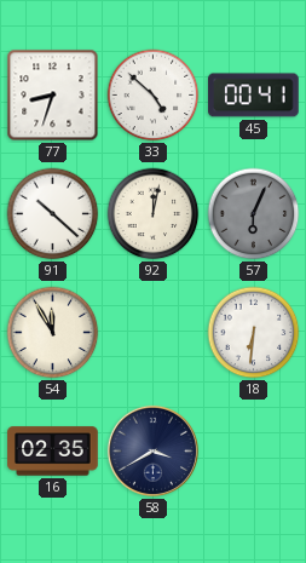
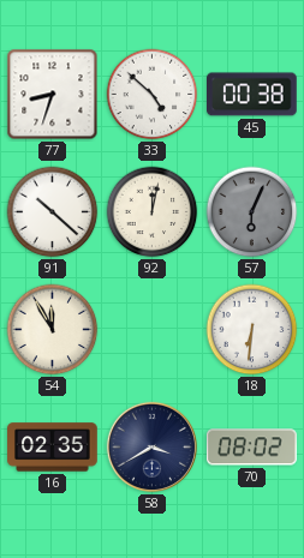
45: 00:41 -> 00:38
70: none -> 08:02
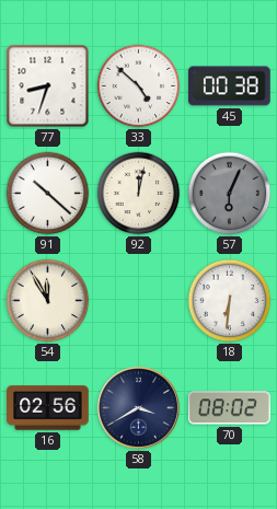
16: 02:35 -> 02:56
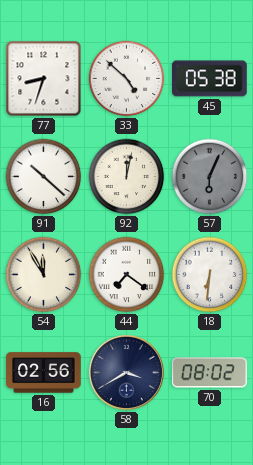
45: 00:38 -> 05:38
44: none -> 7:21
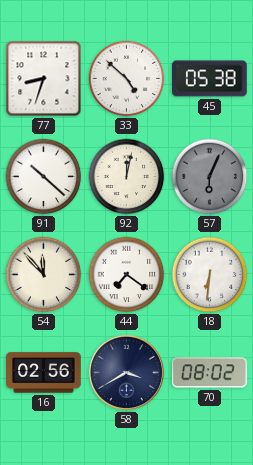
54: 11:55 -> 11:53
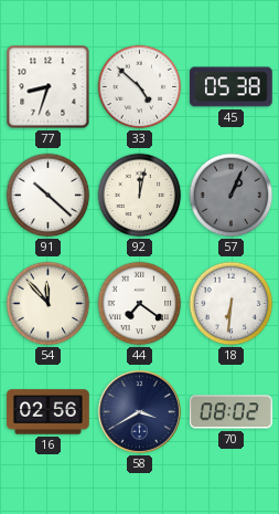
57: 6:04 -> 1:04
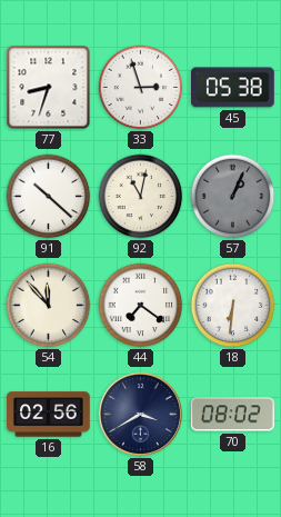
33: 4:52 -> 2:57
92: 12:02 -> 11:02
